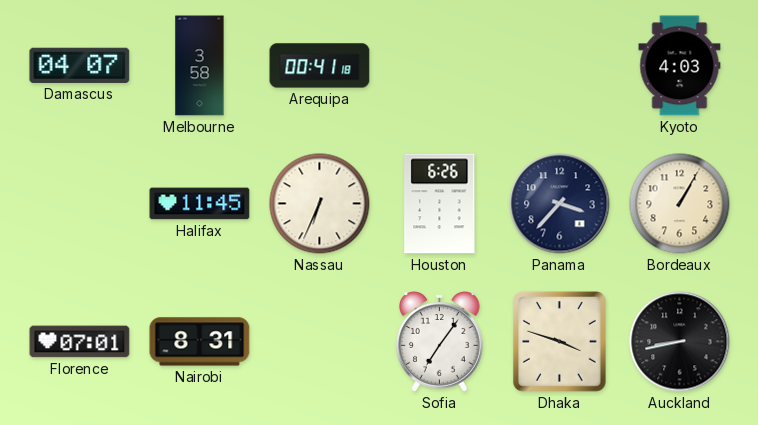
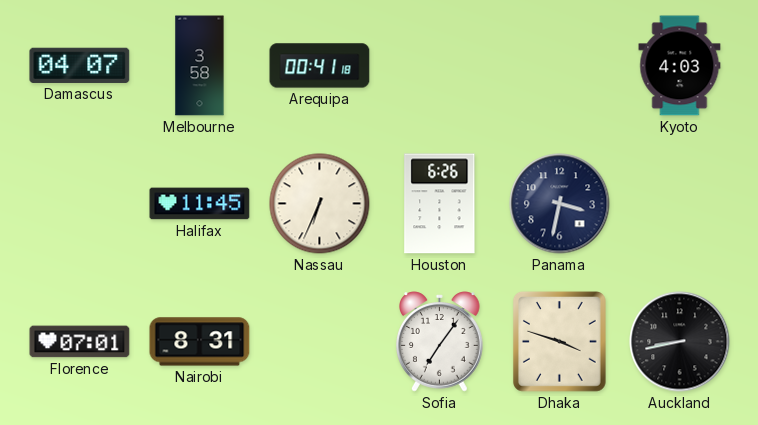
Panama: 3:37 -> 3:32
Bordeaux: 1:05 -> none
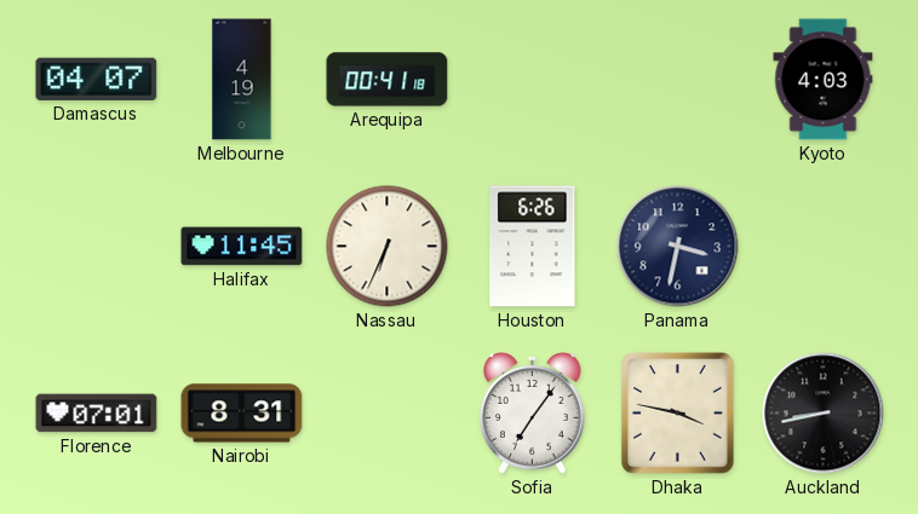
Melbourne: 3:58 -> 4:19
Dhaka: 3:48 -> 3:47
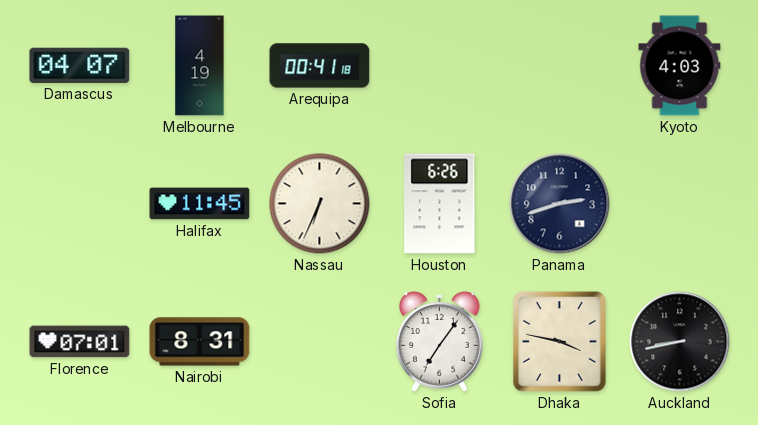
Panama: 3:32 -> 2:42
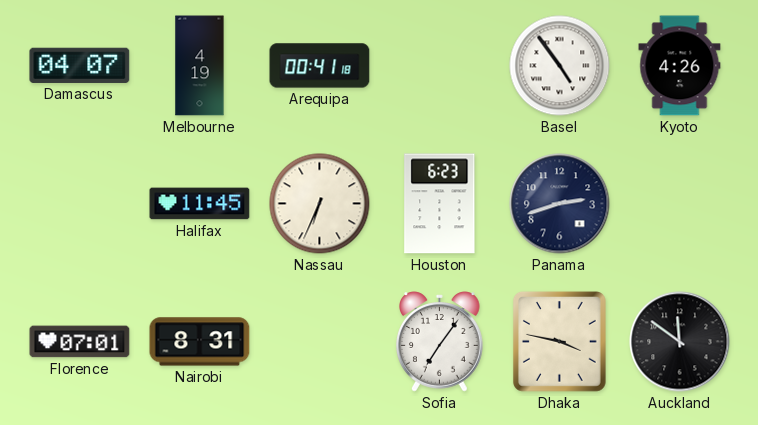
Basel: none -> 4:54
Kyoto: 4:03 -> 4:26
Houston: 6:26 -> 6:23
Auckland: 8:43 -> 11:51
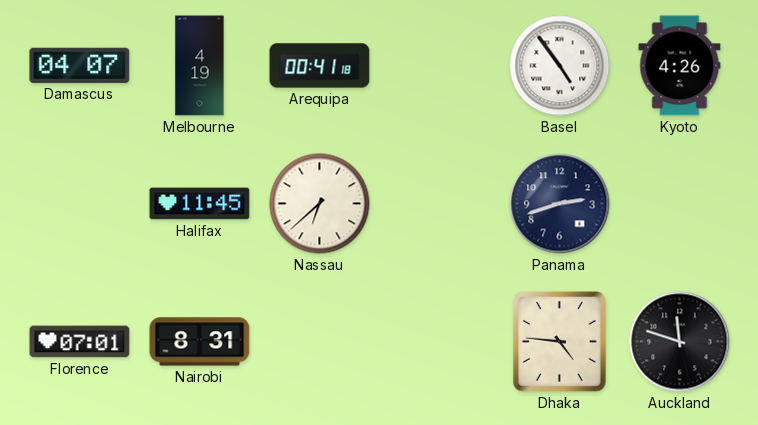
Nassau: 6:34 -> 6:38
Houston: 6:23 -> none
Sofia: 7:06 -> none
Dhaka: 3:47 -> 4:46
Auckland: 11:51 -> 11:48
